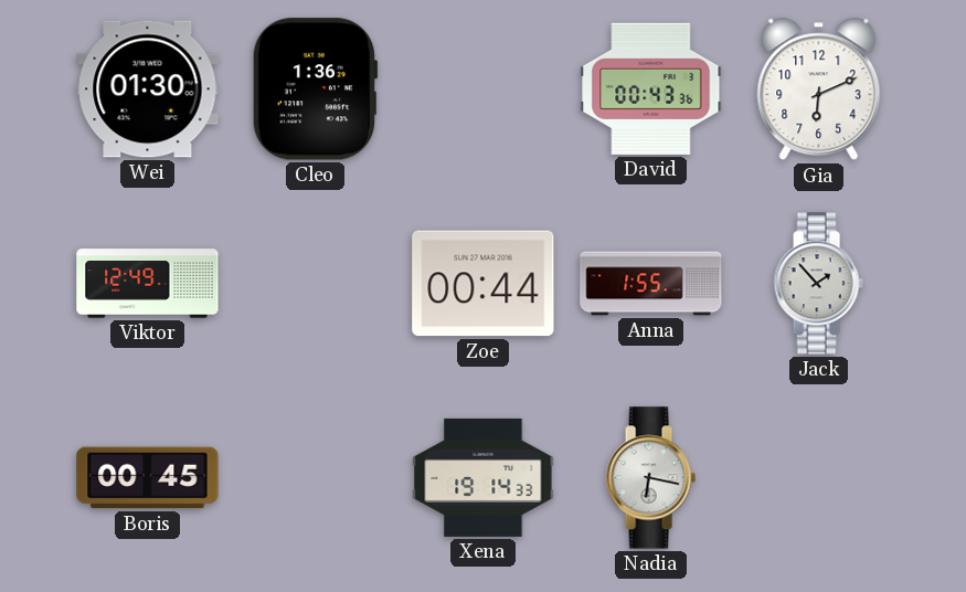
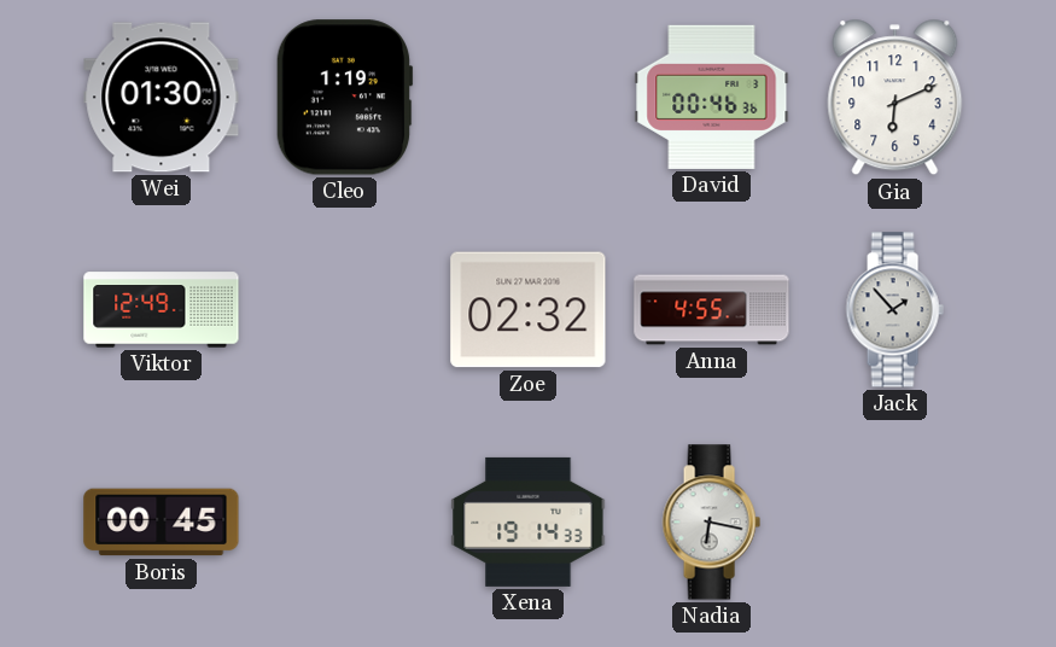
Cleo: 1:36 -> 1:19
David: 00:43 -> 00:46
Zoe: 00:44 -> 02:32
Anna: 1:55 -> 4:55
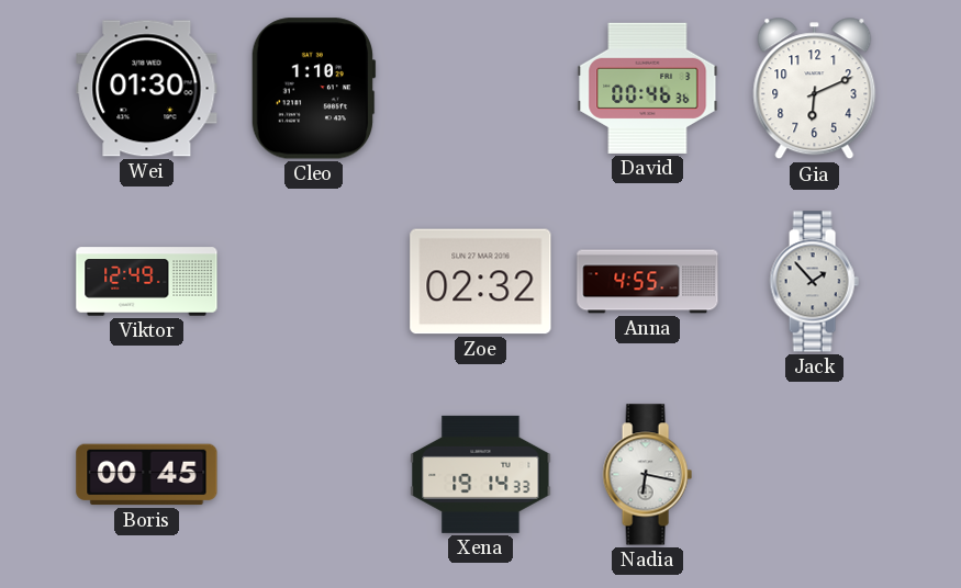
Cleo: 1:19 -> 1:10
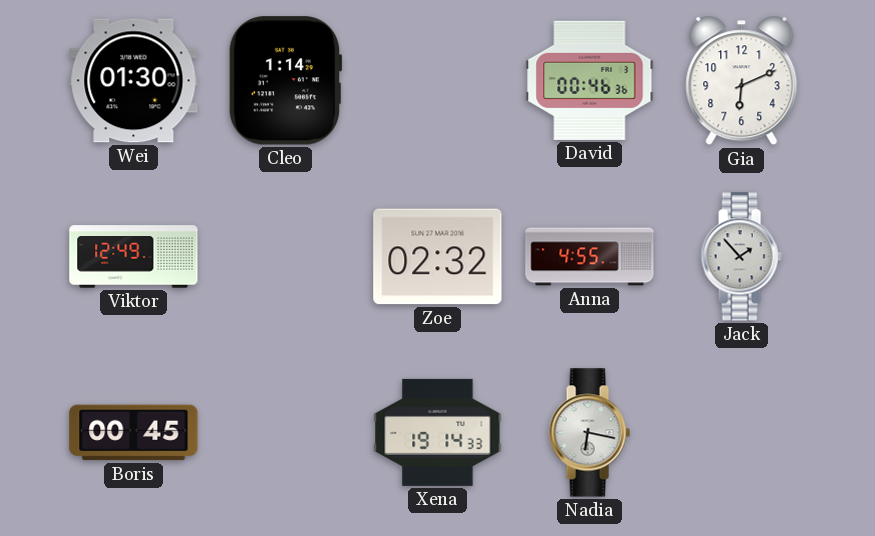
Cleo: 1:10 -> 1:14
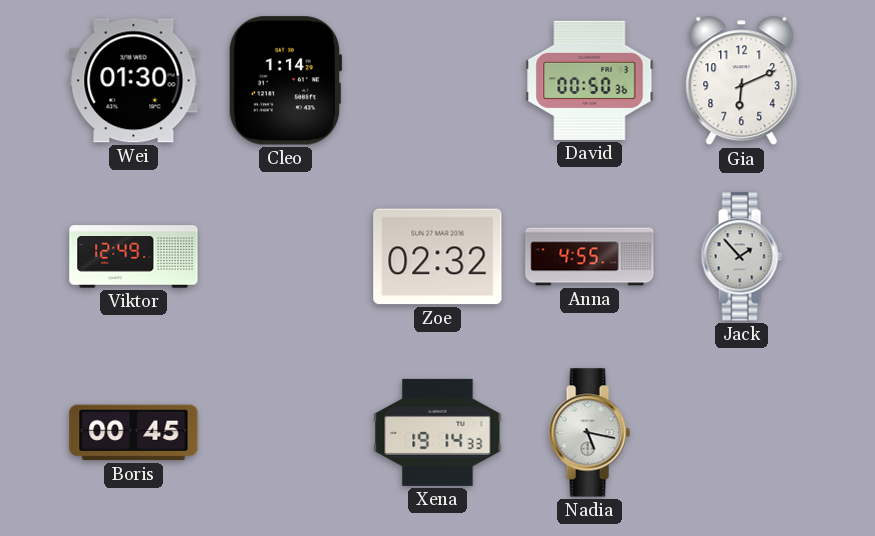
David: 00:46 -> 00:50
Nadia: 6:17 -> 5:17
